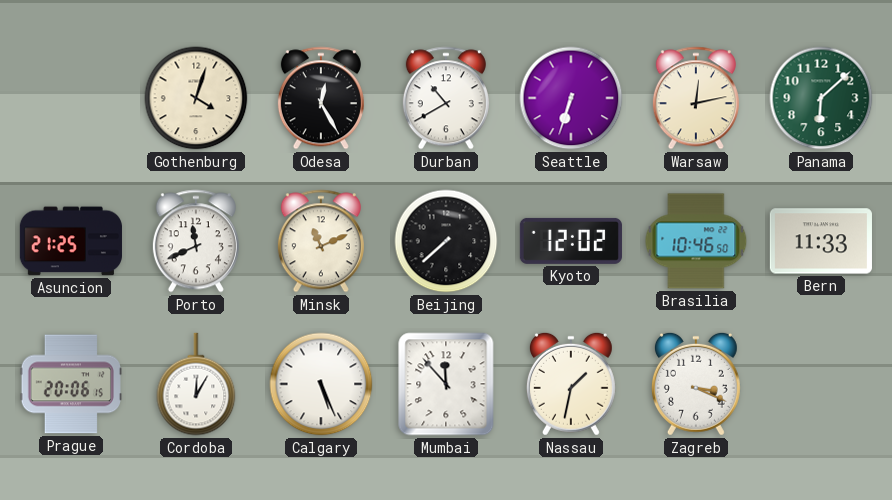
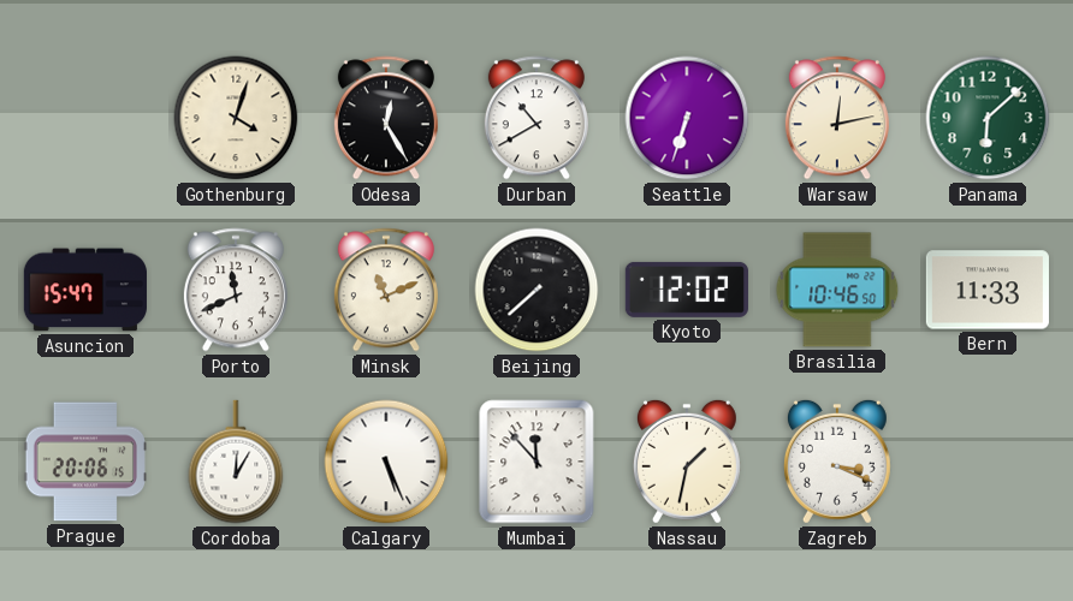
Asuncion: 21:25 -> 15:47
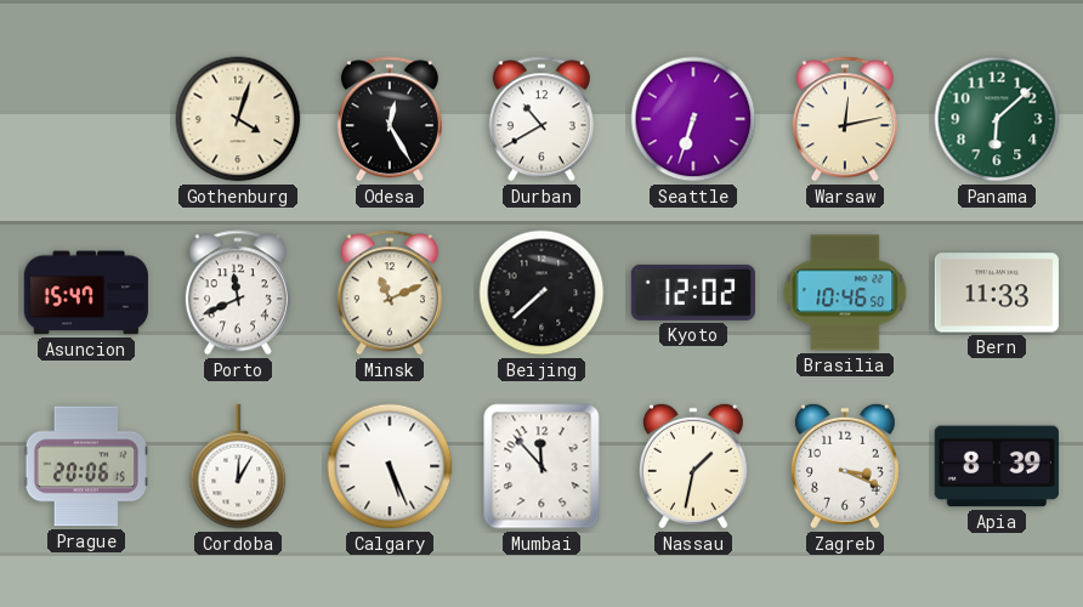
Apia: none -> 8:39
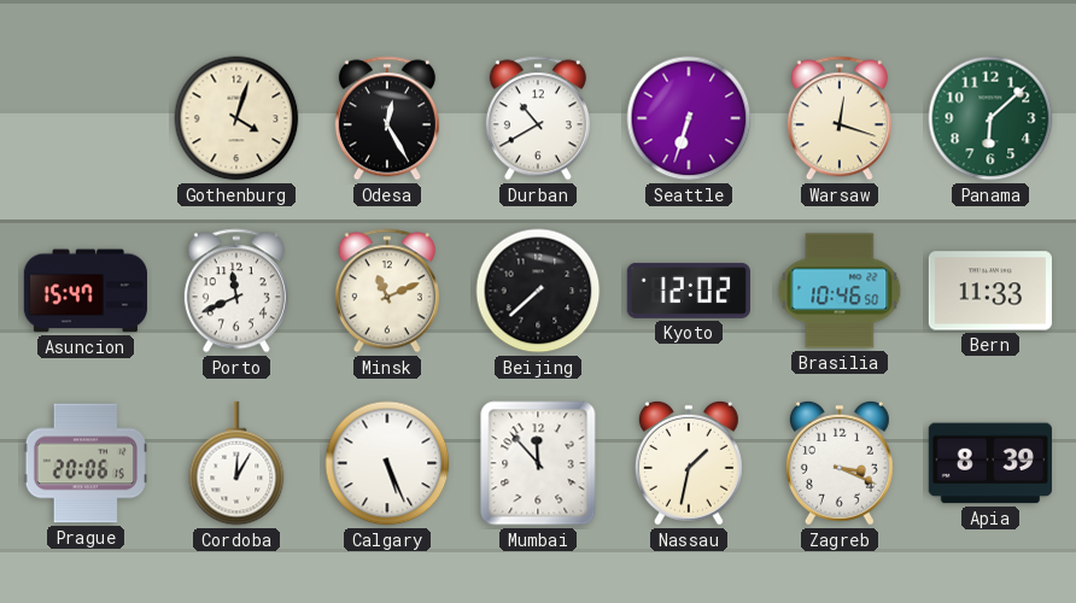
Warsaw: 12:13 -> 12:18
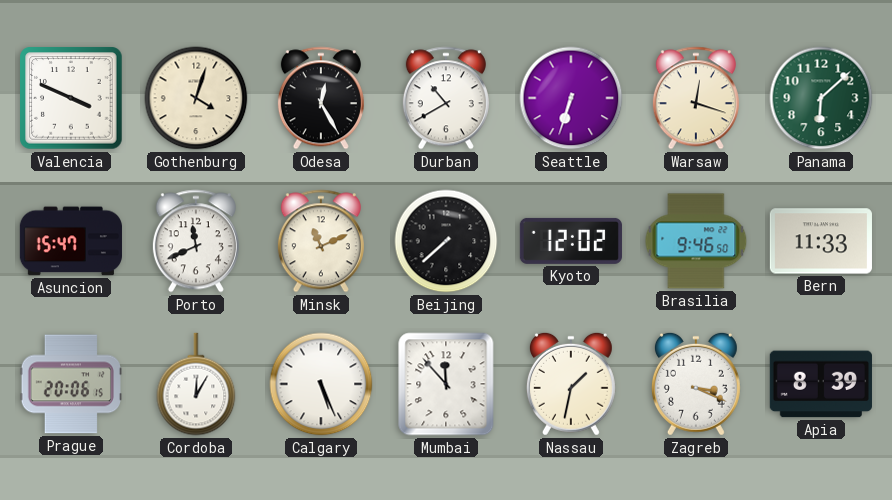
Valencia: none -> 3:49
Brasilia: 10:46 -> 9:46
